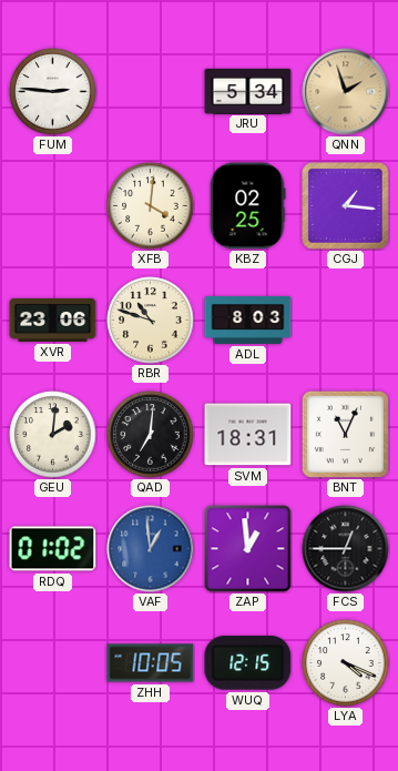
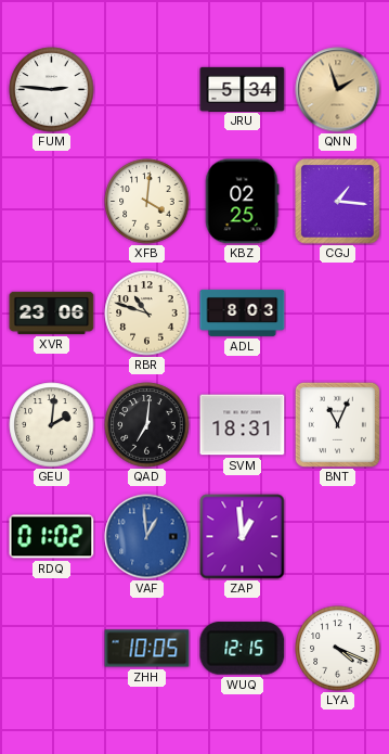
FCS: 12:45 -> none
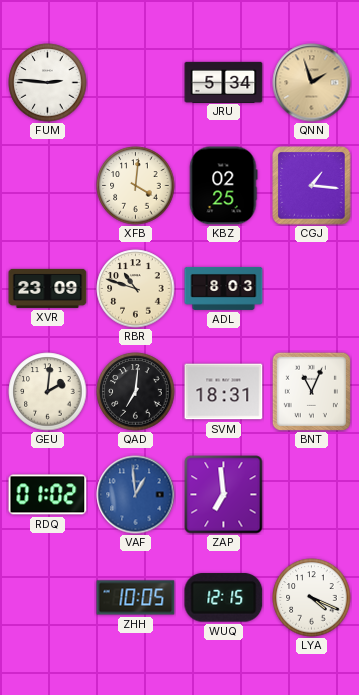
XVR: 23:06 -> 23:09
ZAP: 12:59 -> 6:59
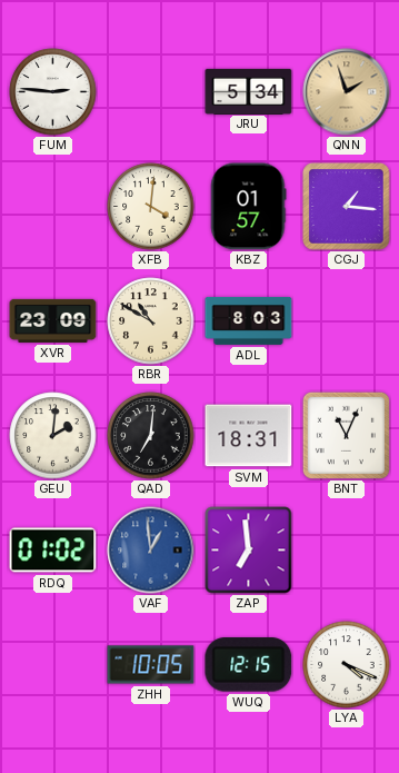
KBZ: 02:25 -> 01:57
RBR: 10:48 -> 10:50
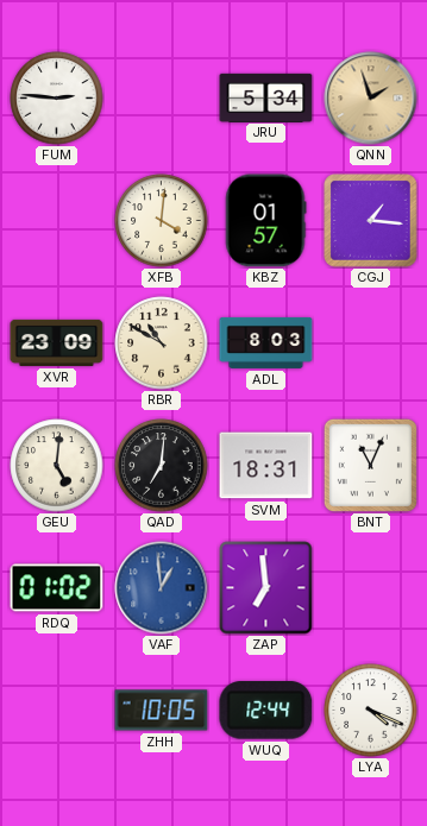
GEU: 2:01 -> 5:01
WUQ: 12:15 -> 12:44
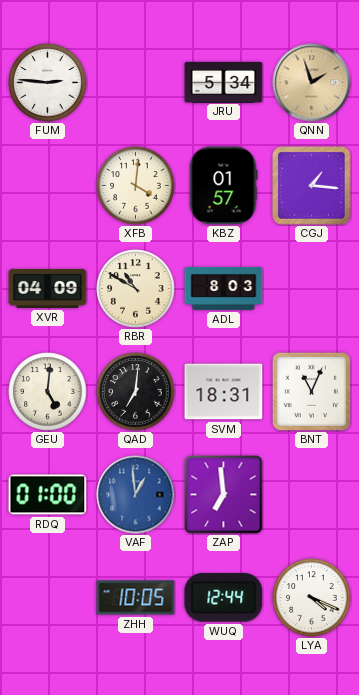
XVR: 23:09 -> 04:09
RDQ: 01:02 -> 01:00
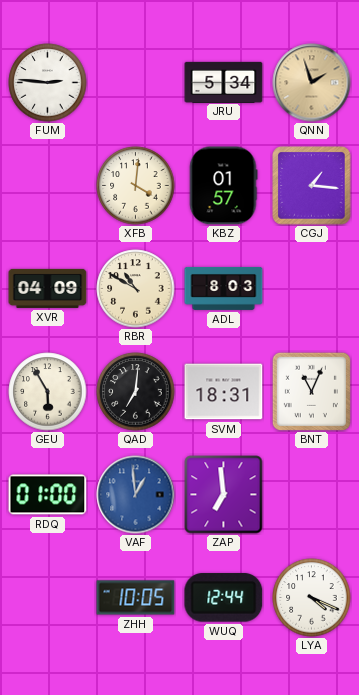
GEU: 5:01 -> 5:55
